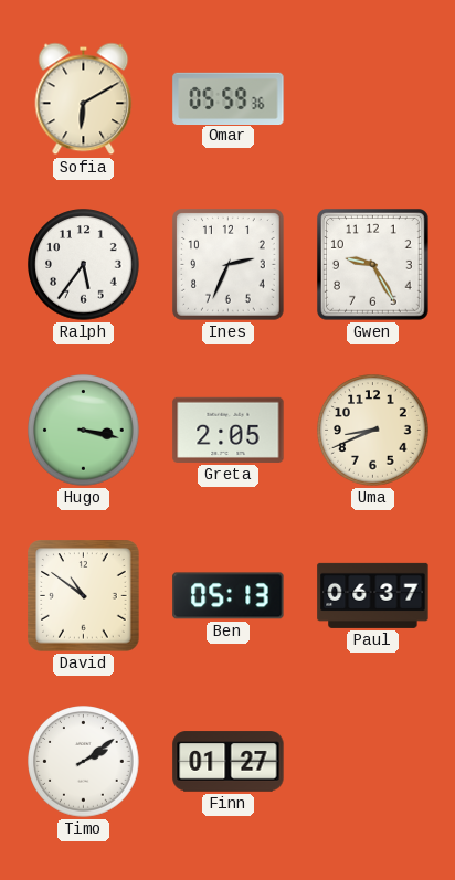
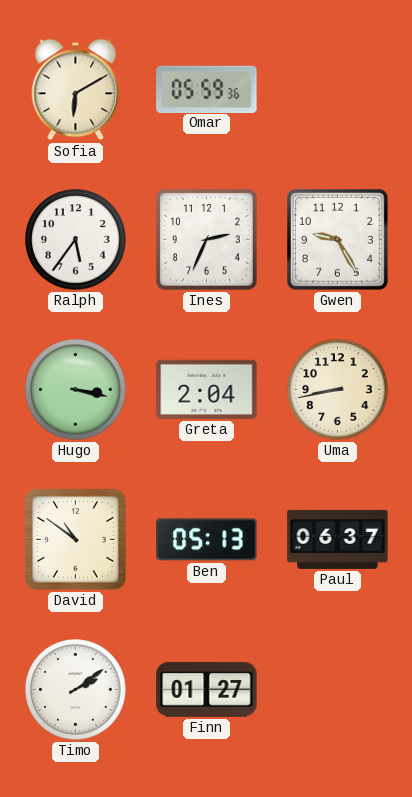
Greta: 2:05 -> 2:04
Uma: 8:41 -> 8:43
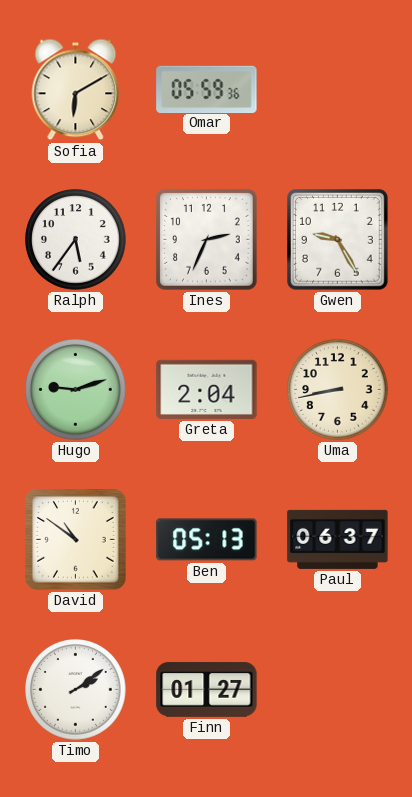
Hugo: 3:17 -> 9:12
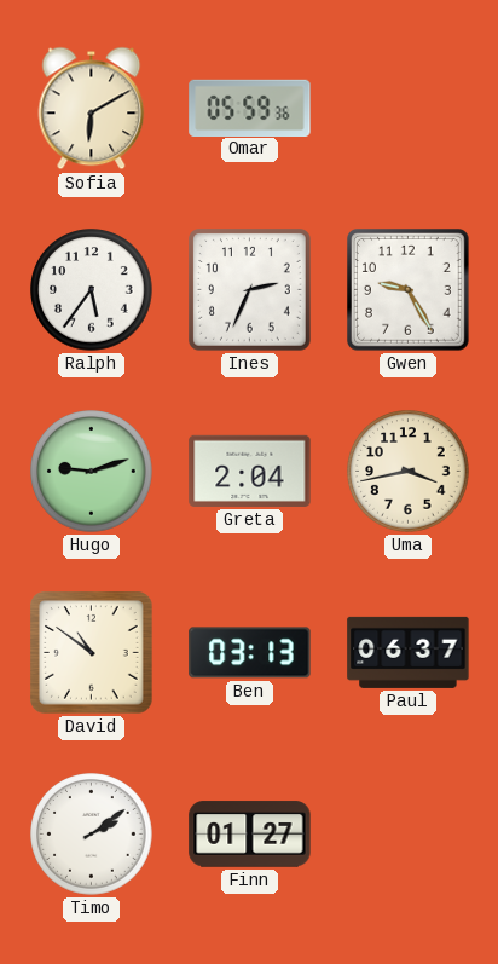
Uma: 8:43 -> 3:43
Ben: 05:13 -> 03:13
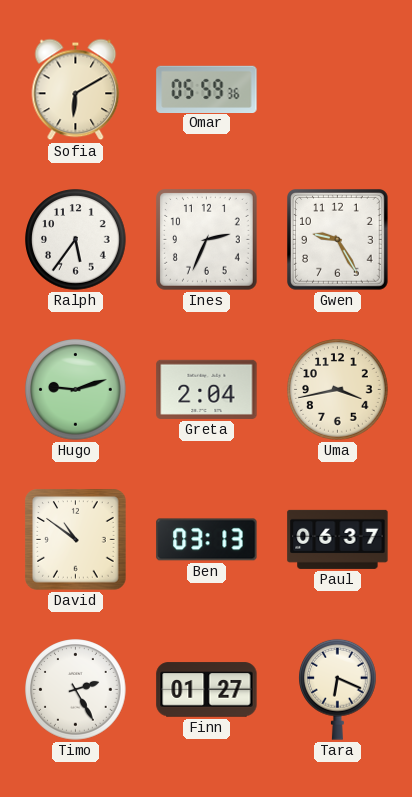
Timo: 2:09 -> 2:25
Tara: none -> 6:19
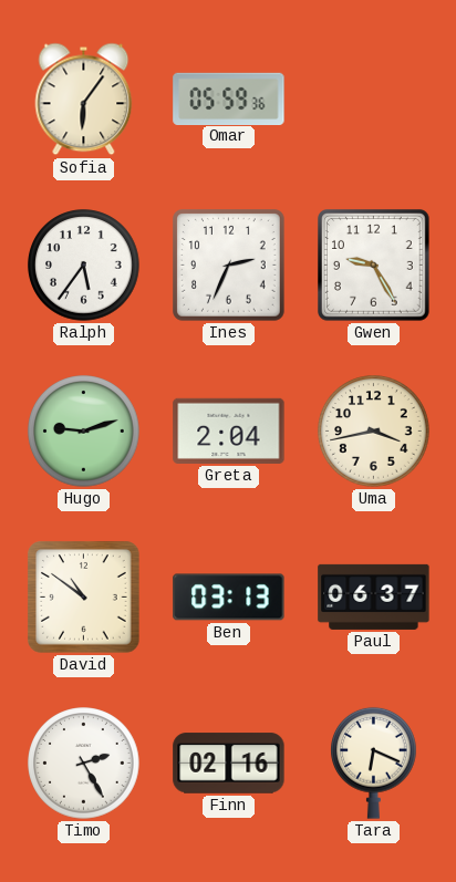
Sofia: 6:10 -> 6:06
Finn: 01:27 -> 02:16
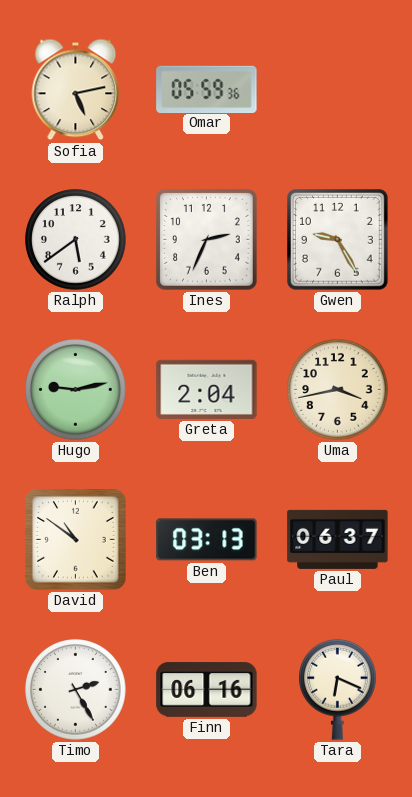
Sofia: 6:06 -> 5:13
Ralph: 5:36 -> 5:39
Hugo: 9:12 -> 9:13
Finn: 02:16 -> 06:16
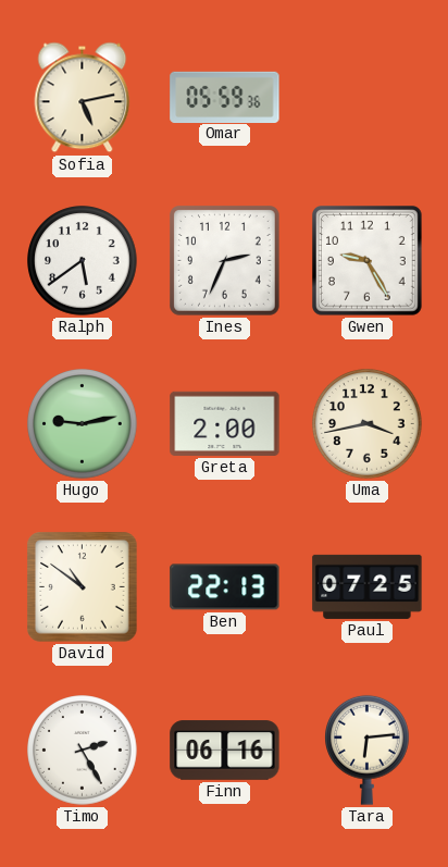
Greta: 2:04 -> 2:00
Ben: 03:13 -> 22:13
Paul: 06:37 -> 07:25
Tara: 6:19 -> 6:14
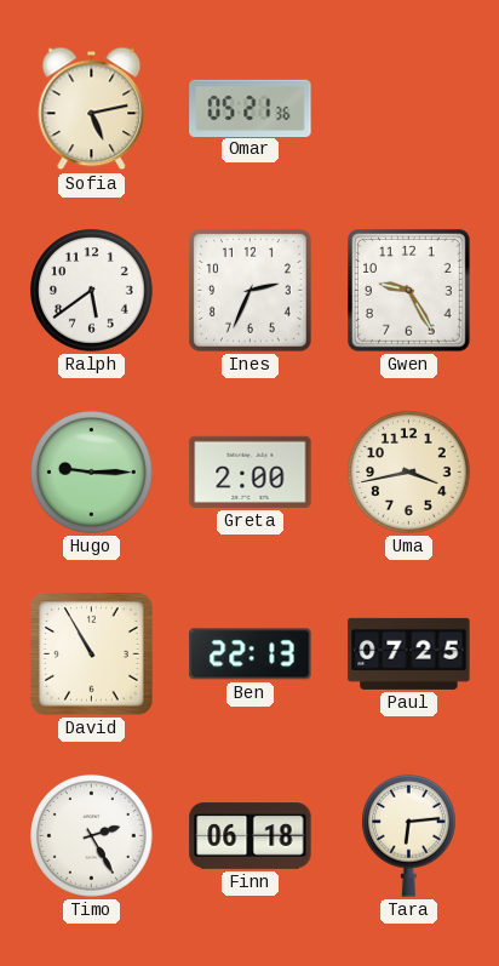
Omar: 05:59 -> 05:21
Hugo: 9:13 -> 9:15
David: 10:51 -> 10:55
Finn: 06:16 -> 06:18
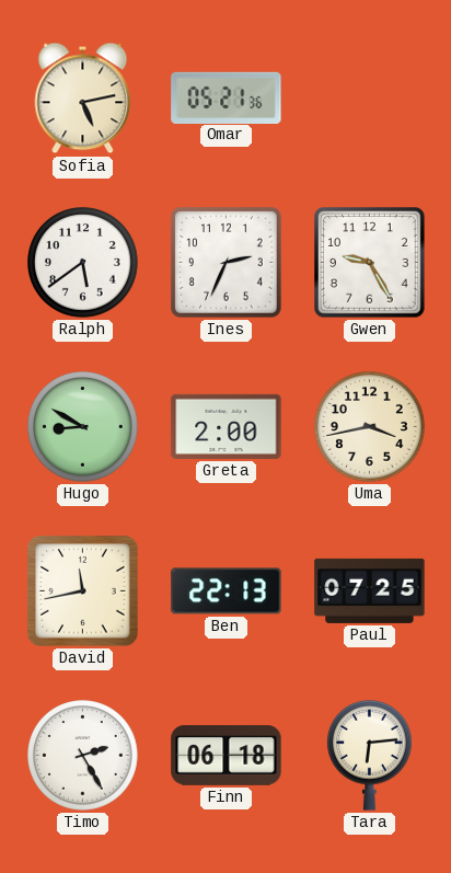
Hugo: 9:15 -> 8:50
David: 10:55 -> 11:43
